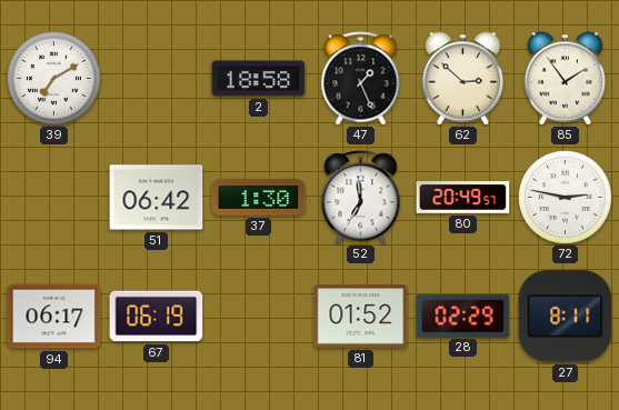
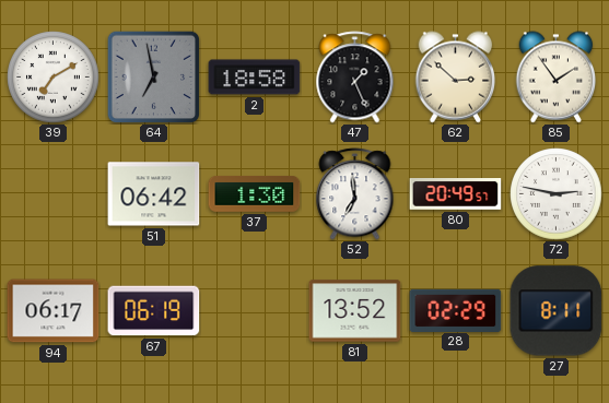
64: none -> 6:58
81: 01:52 -> 13:52
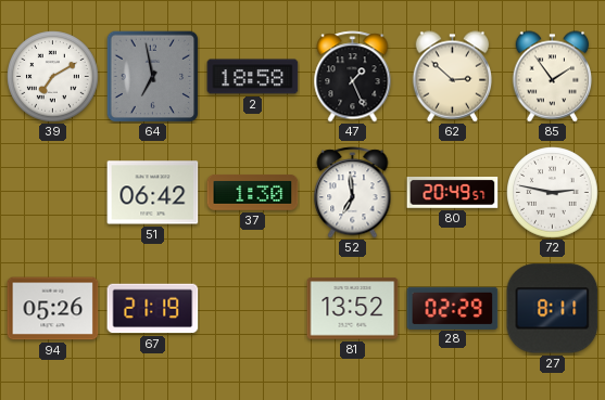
94: 06:17 -> 05:26
67: 06:19 -> 21:19
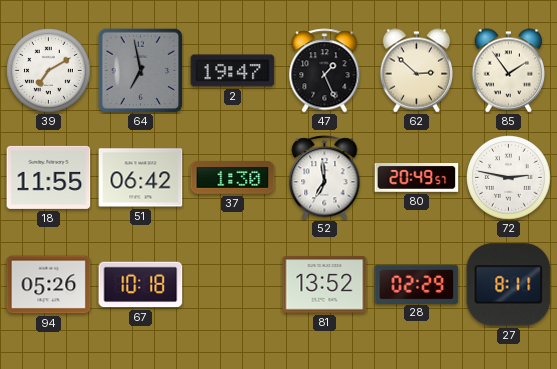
2: 18:58 -> 19:47
18: none -> 11:55
67: 21:19 -> 10:18
